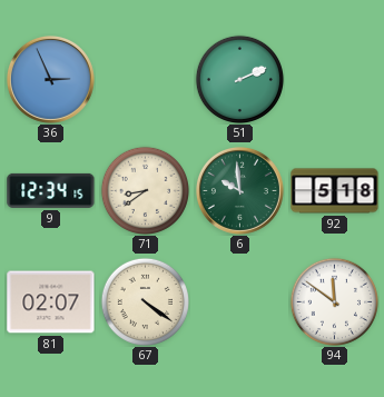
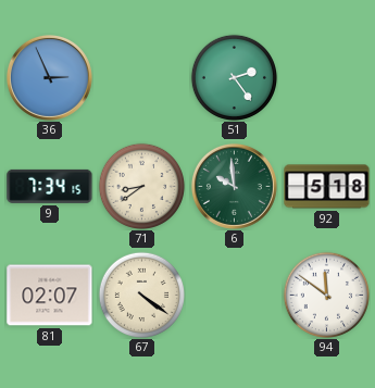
51: 2:11 -> 2:24
9: 12:34 -> 7:34
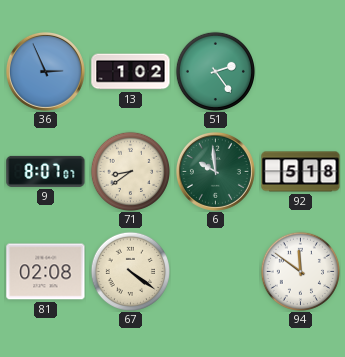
13: none -> 1:02
9: 7:34 -> 8:07
81: 02:07 -> 02:08
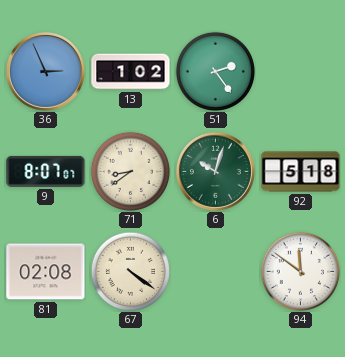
6: 9:59 -> 10:03
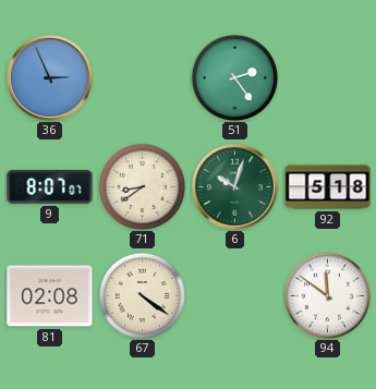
13: 1:02 -> none
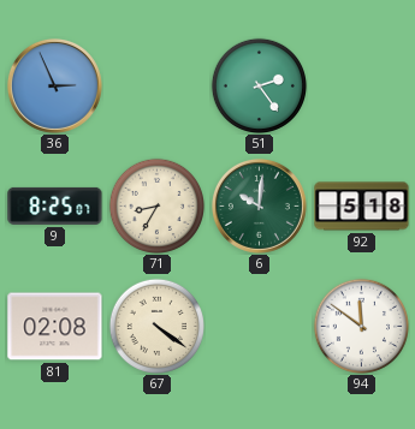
9: 8:07 -> 8:25
71: 8:39 -> 8:35
6: 10:03 -> 10:01
